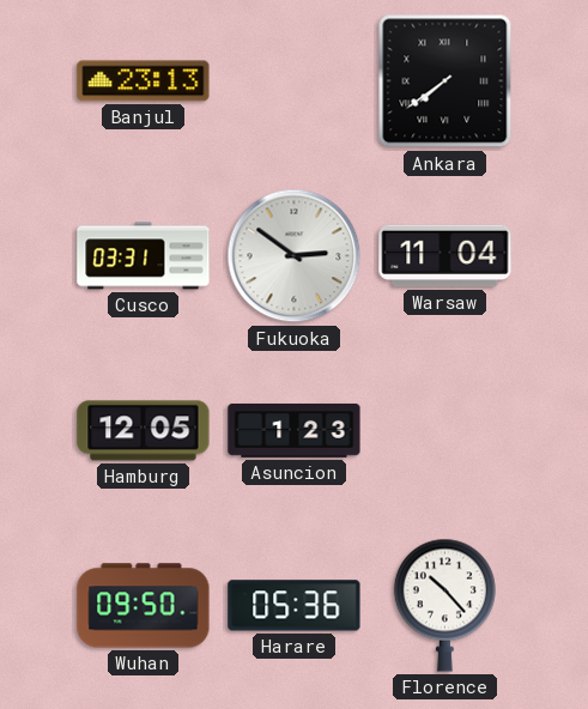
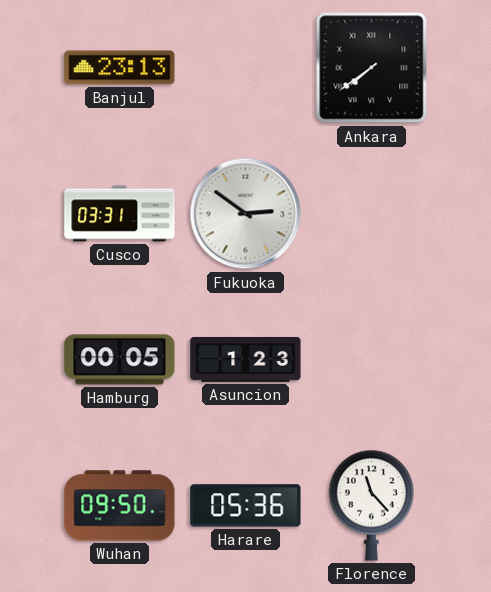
Warsaw: 11:04 -> none
Hamburg: 12:05 -> 00:05
Florence: 10:23 -> 11:23
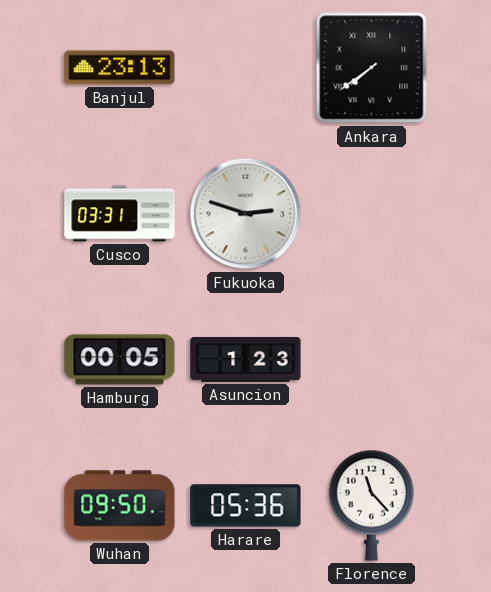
Fukuoka: 2:51 -> 2:48
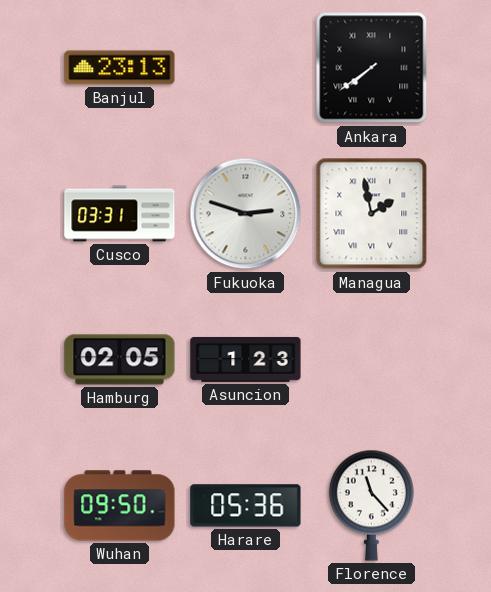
Managua: none -> 1:58
Hamburg: 00:05 -> 02:05
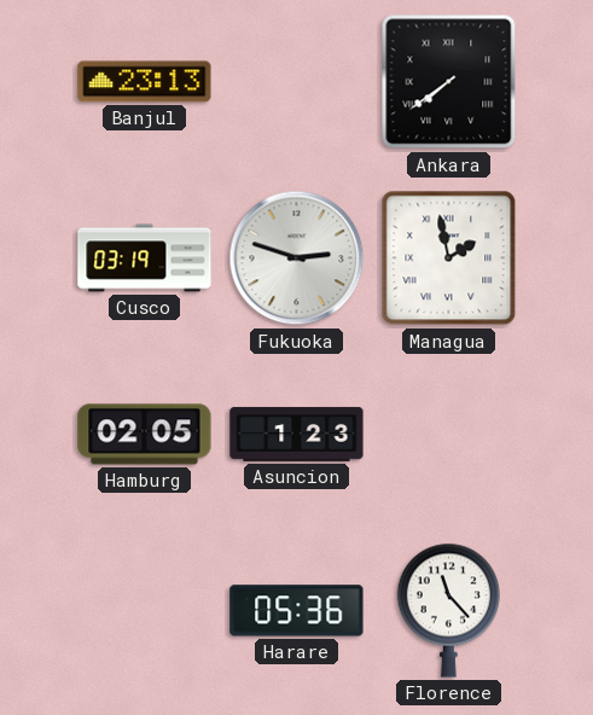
Cusco: 03:31 -> 03:19
Wuhan: 09:50 -> none
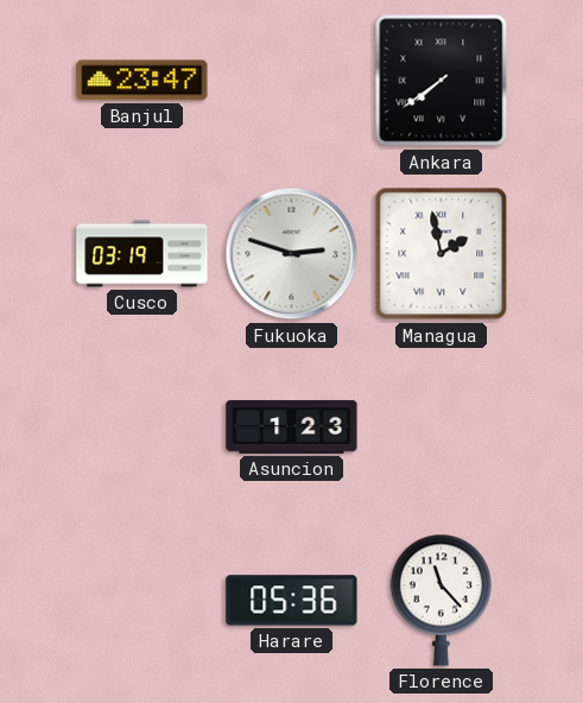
Banjul: 23:13 -> 23:47
Hamburg: 02:05 -> none
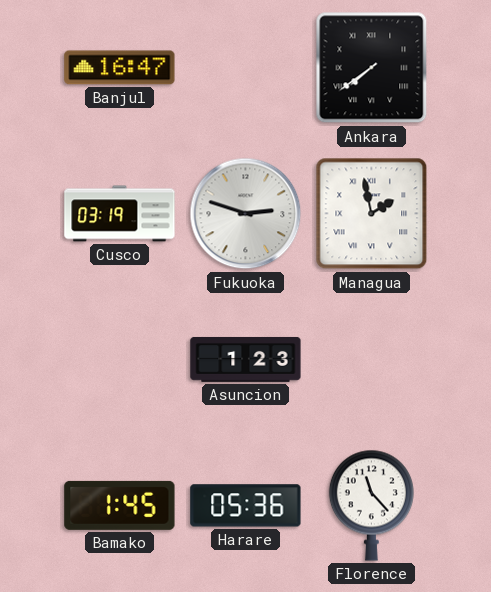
Banjul: 23:47 -> 16:47
Bamako: none -> 1:45
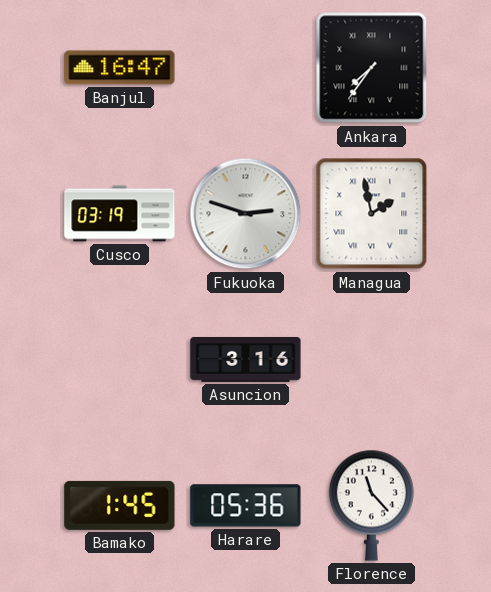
Ankara: 7:39 -> 7:36
Asuncion: 1:23 -> 3:16
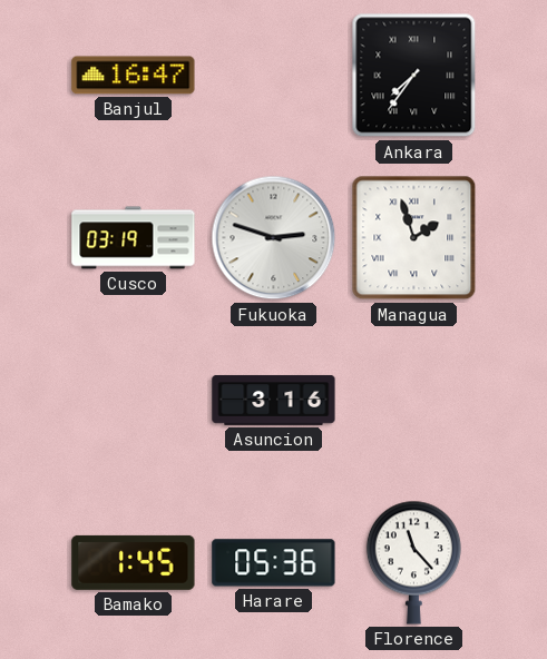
Managua: 1:58 -> 1:57
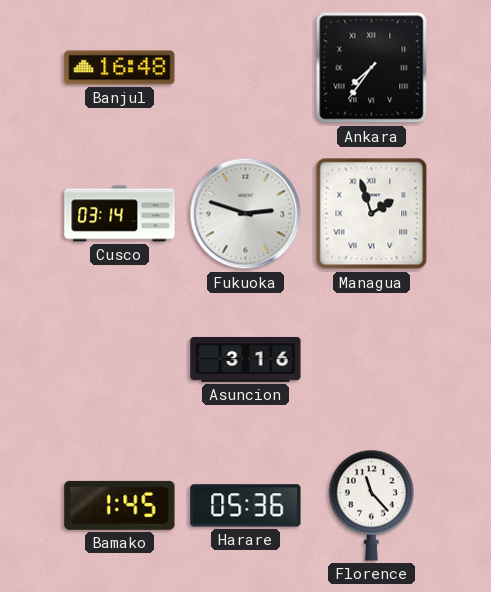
Banjul: 16:47 -> 16:48
Cusco: 03:19 -> 03:14
